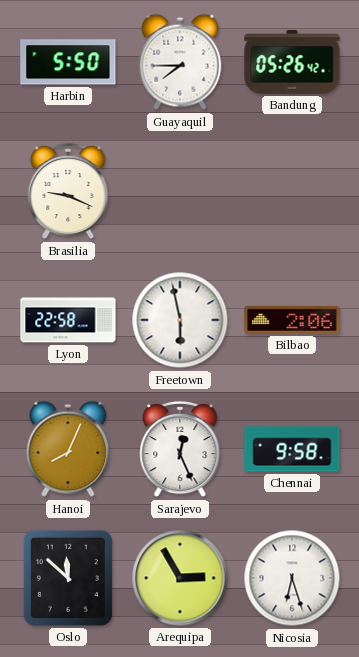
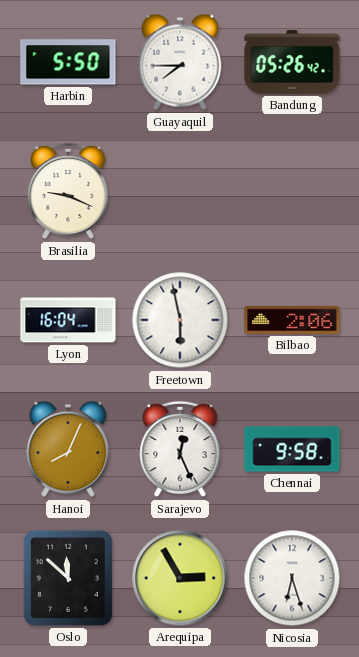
Lyon: 22:58 -> 16:04
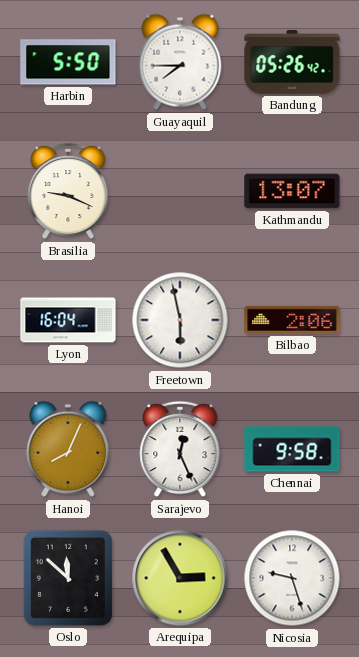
Kathmandu: none -> 13:07
Nicosia: 6:27 -> 9:27
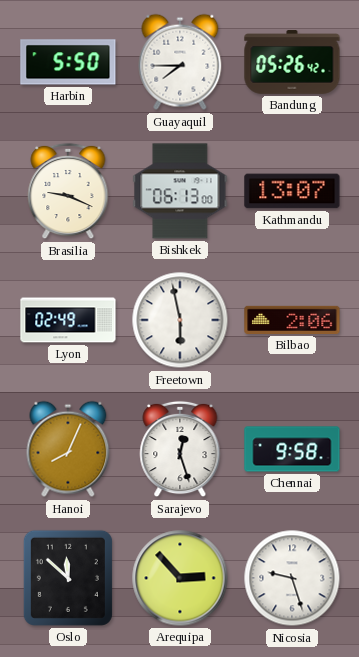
Bishkek: none -> 06:13
Lyon: 16:04 -> 02:49
Sarajevo: 12:26 -> 12:27
Arequipa: 2:55 -> 2:53
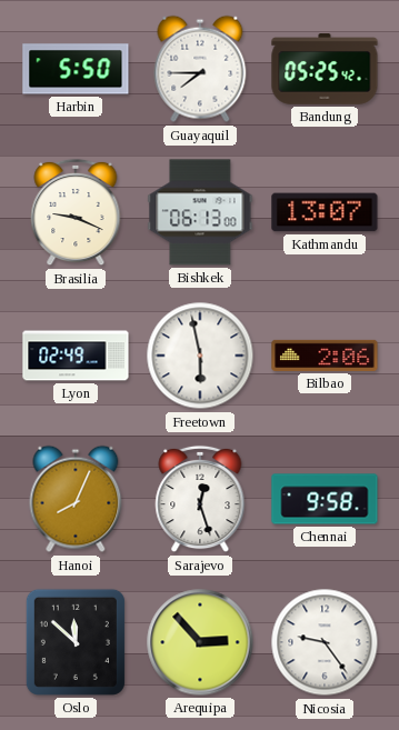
Bandung: 05:26 -> 05:25
Nicosia: 9:27 -> 9:24
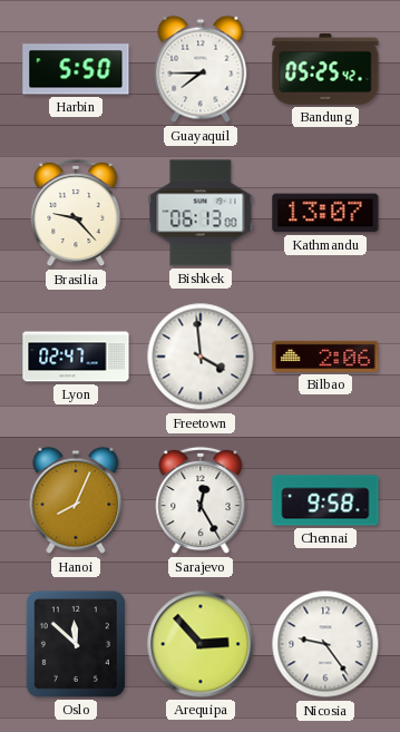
Brasilia: 9:19 -> 9:23
Lyon: 02:49 -> 02:47
Freetown: 5:58 -> 3:59
Sarajevo: 12:27 -> 12:25
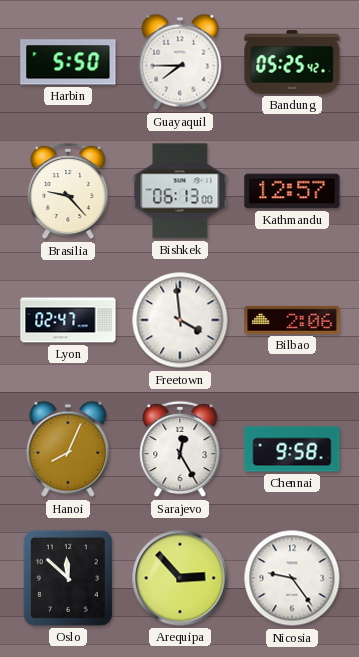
Kathmandu: 13:07 -> 12:57
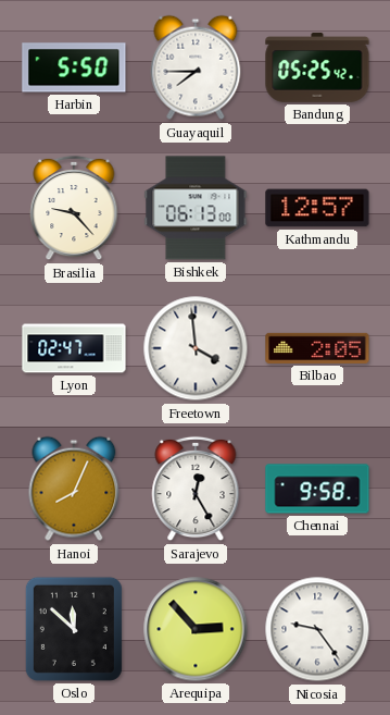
Bilbao: 2:06 -> 2:05
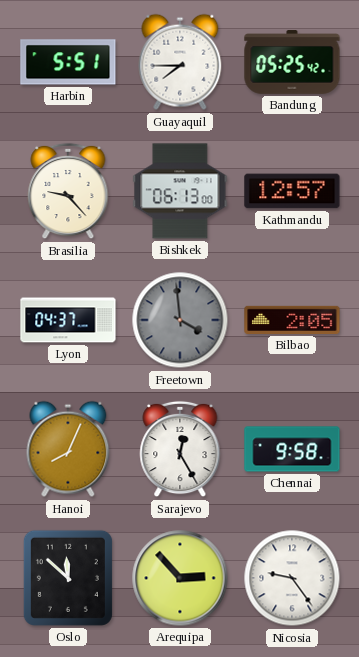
Harbin: 5:50 -> 5:51
Lyon: 02:47 -> 04:37
Freetown dial: white -> grey
